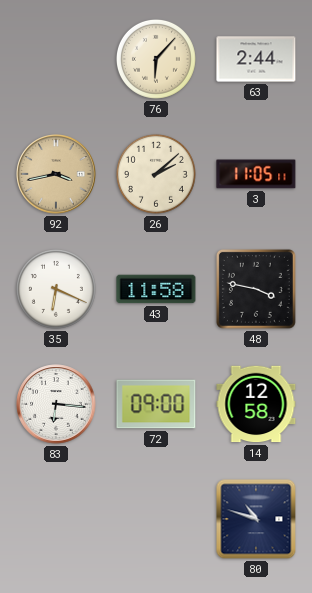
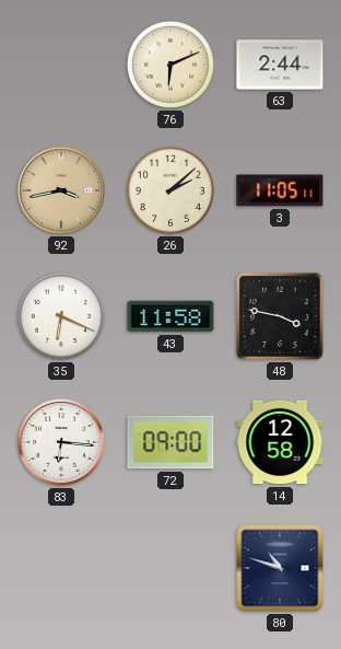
76: 6:07 -> 6:11
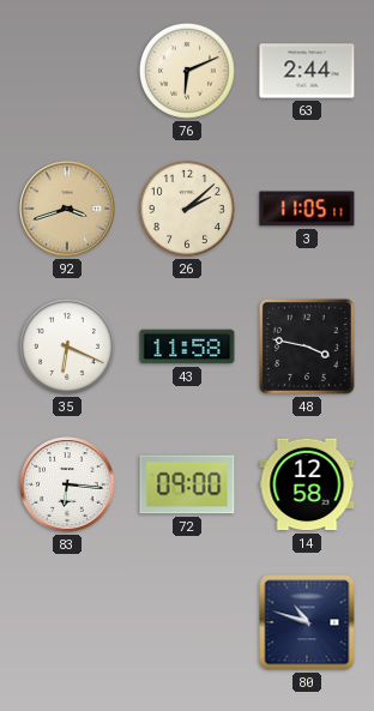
92: 3:43 -> 3:42
